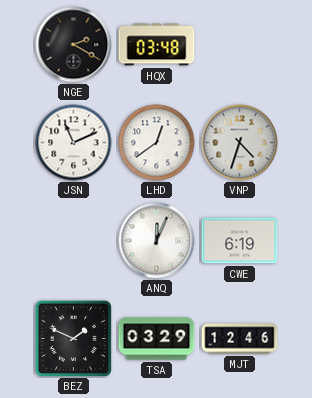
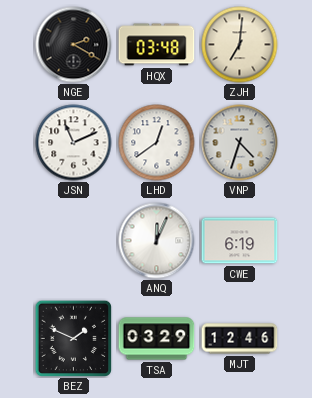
ZJH: none -> 7:01
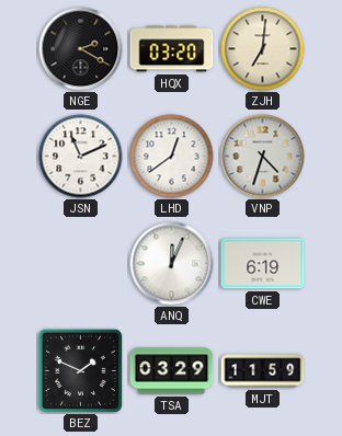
HQX: 03:48 -> 03:20
MJT: 12:46 -> 11:59
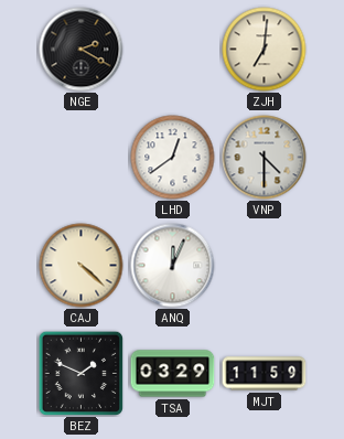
HQX: 03:20 -> none
JSN: 11:11 -> none
VNP: 4:33 -> 4:30
CAJ: none -> 4:22
CWE: 6:19 -> none
